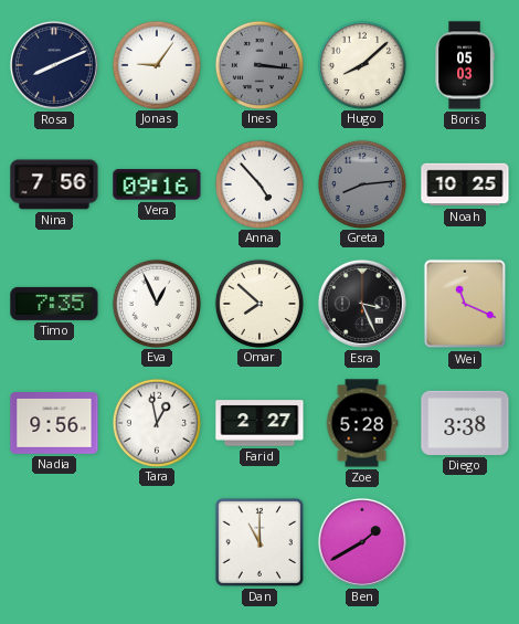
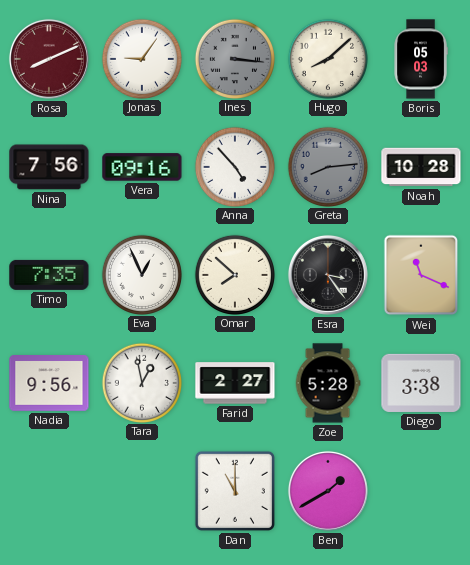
Rosa dial: navy -> burgundy
Noah: 10:25 -> 10:28
Esra: 3:26 -> 3:24
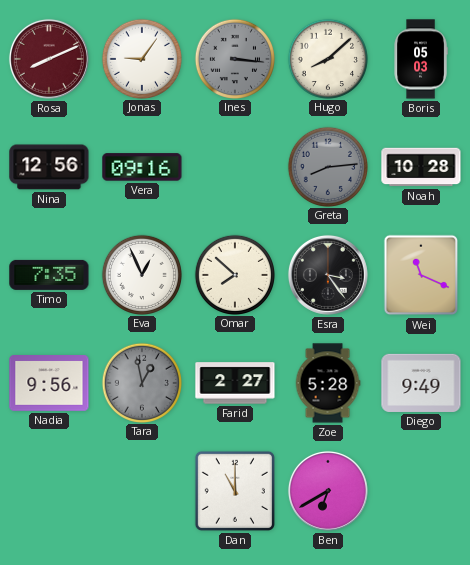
Nina: 7:56 -> 12:56
Anna: 4:53 -> none
Tara dial: white -> grey
Diego: 3:38 -> 9:49
Ben: 1:40 -> 6:40
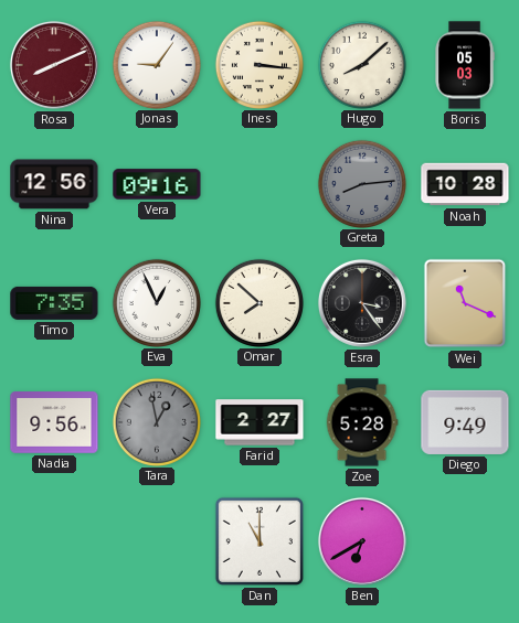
Ines dial: grey -> cream
